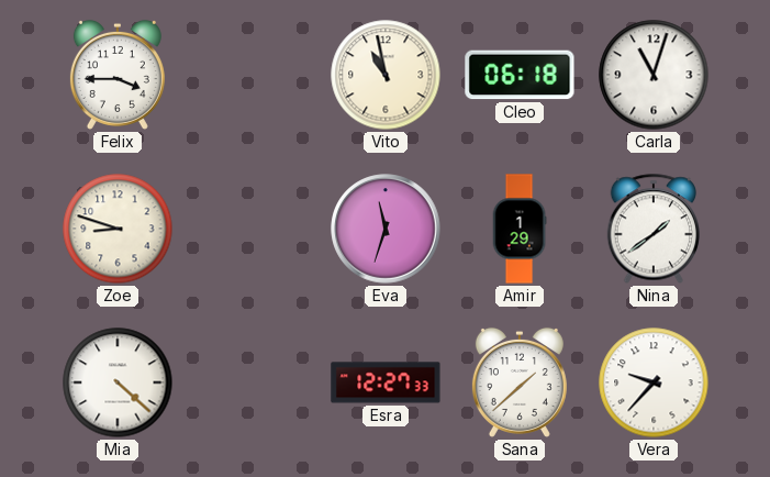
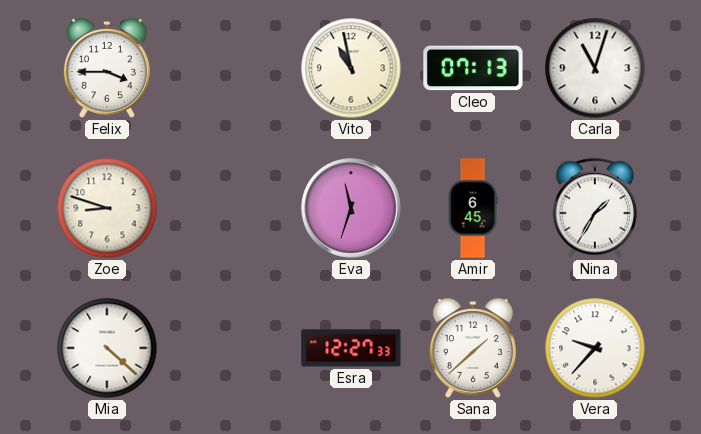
Cleo: 06:18 -> 07:13
Amir: 1:29 -> 6:45
Nina: 1:39 -> 1:35
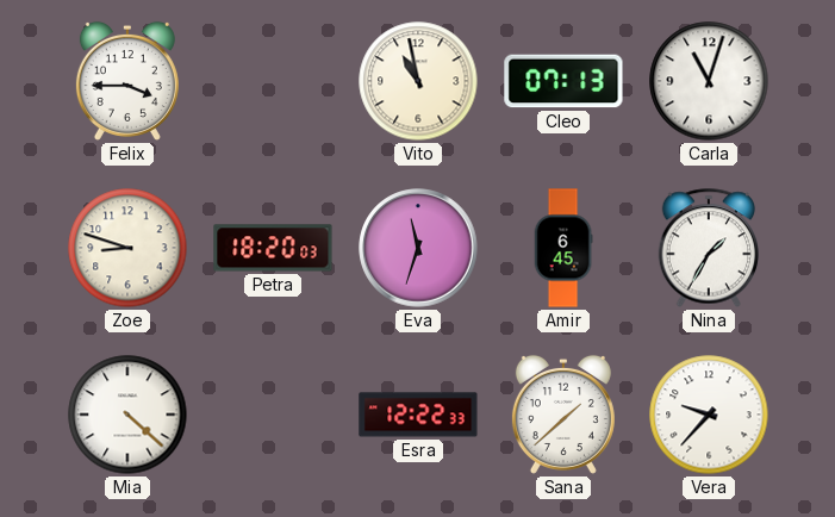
Petra: none -> 18:20
Esra: 12:27 -> 12:22
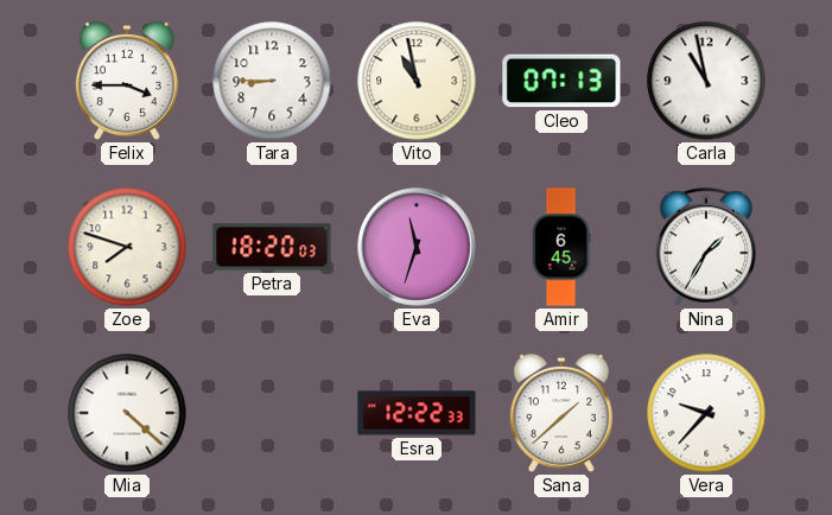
Tara: none -> 8:45
Carla: 11:03 -> 10:58
Zoe: 8:48 -> 7:48
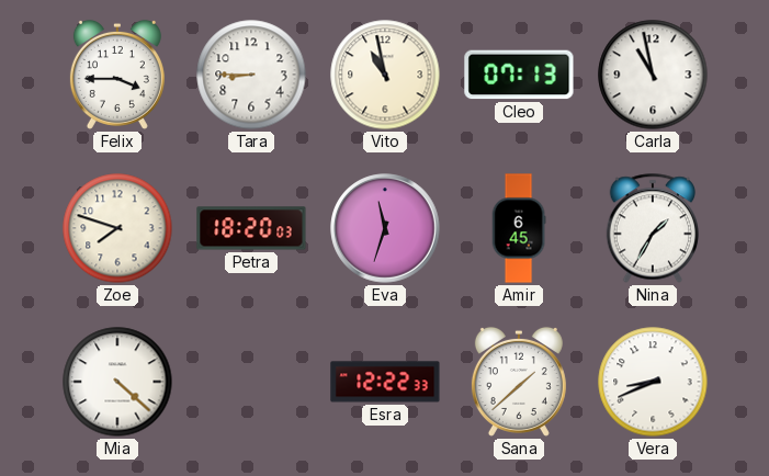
Vera: 9:37 -> 8:41
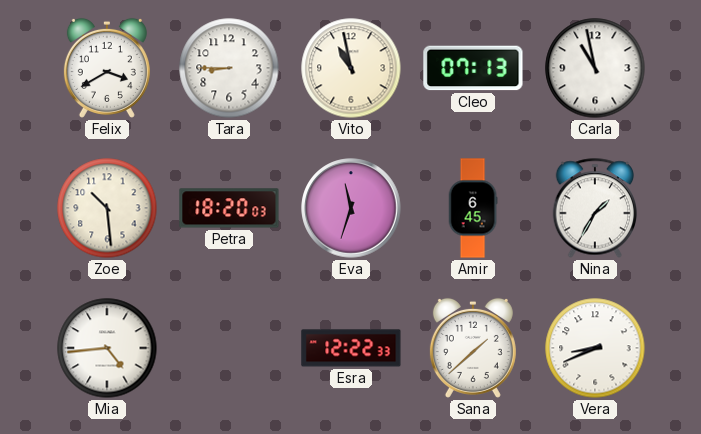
Felix: 3:45 -> 3:40
Zoe: 7:48 -> 10:29
Mia: 4:22 -> 4:44
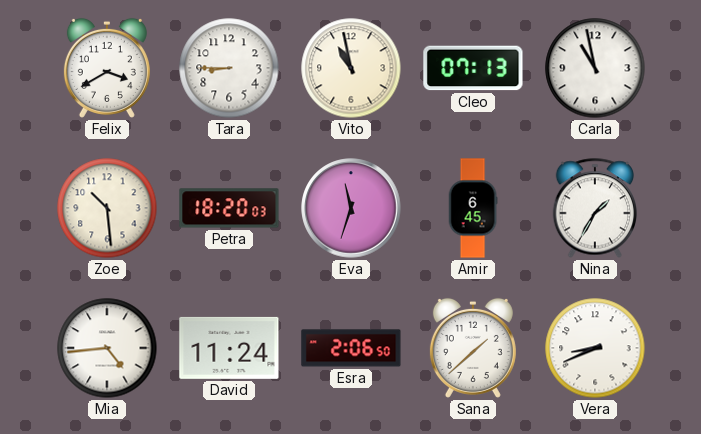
David: none -> 11:24
Esra: 12:22 -> 2:06
